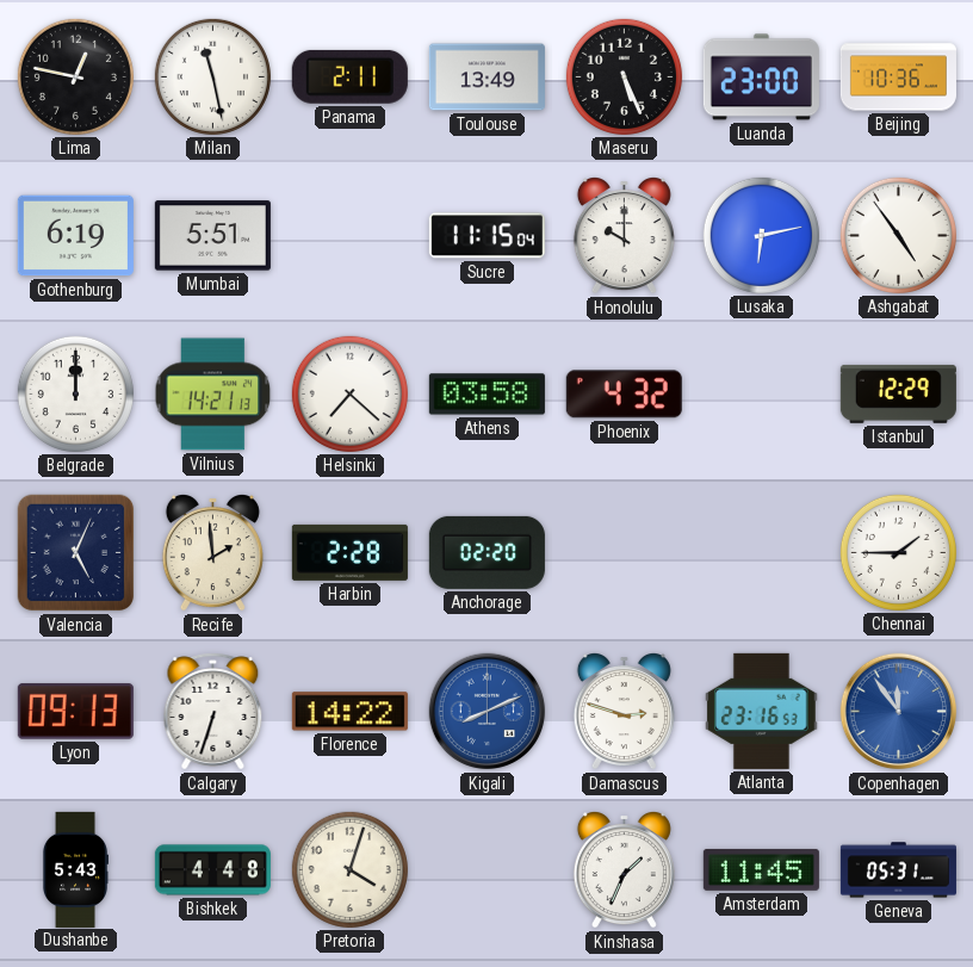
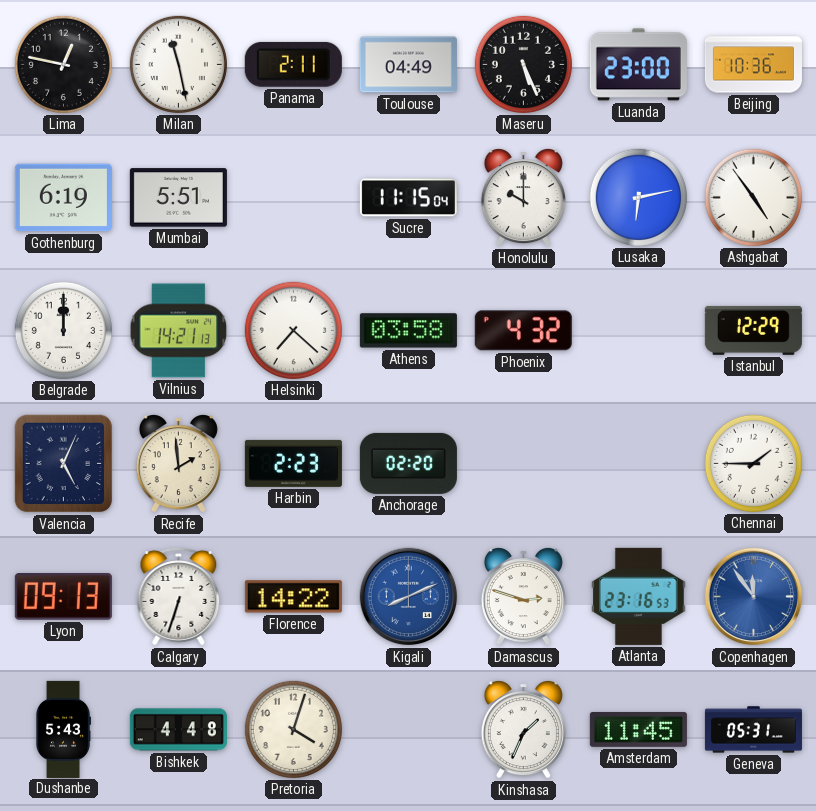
Toulouse: 13:49 -> 04:49
Harbin: 2:28 -> 2:23
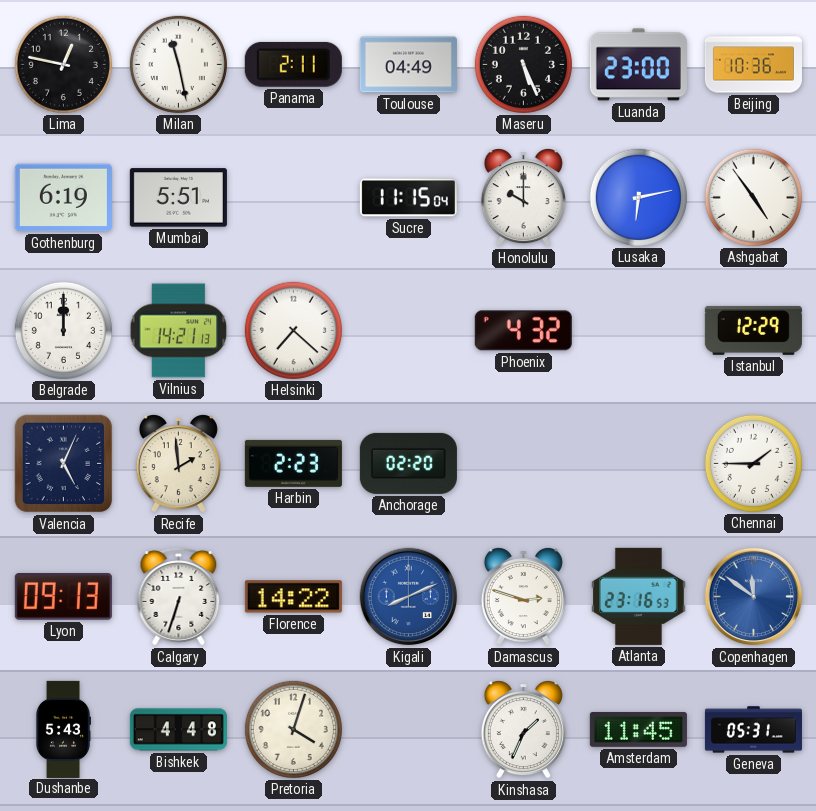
Athens: 03:58 -> none
Copenhagen: 11:54 -> 11:51
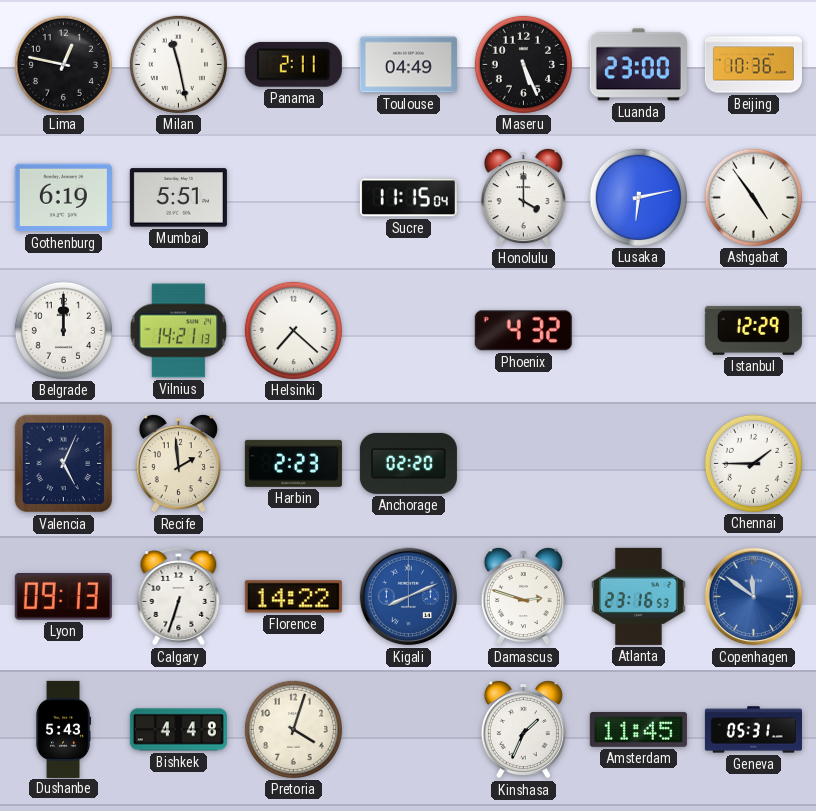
Honolulu: 10:00 -> 4:00
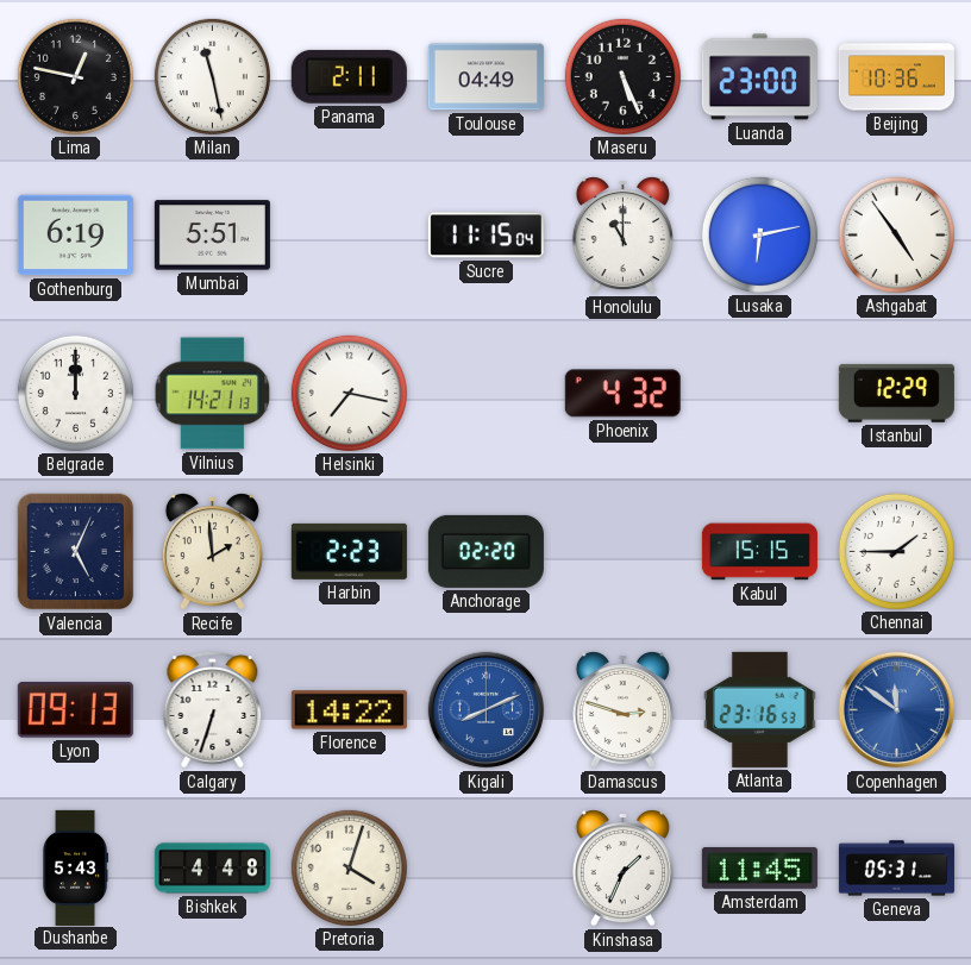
Honolulu: 4:00 -> 11:00
Helsinki: 7:22 -> 7:17
Kabul: none -> 15:15
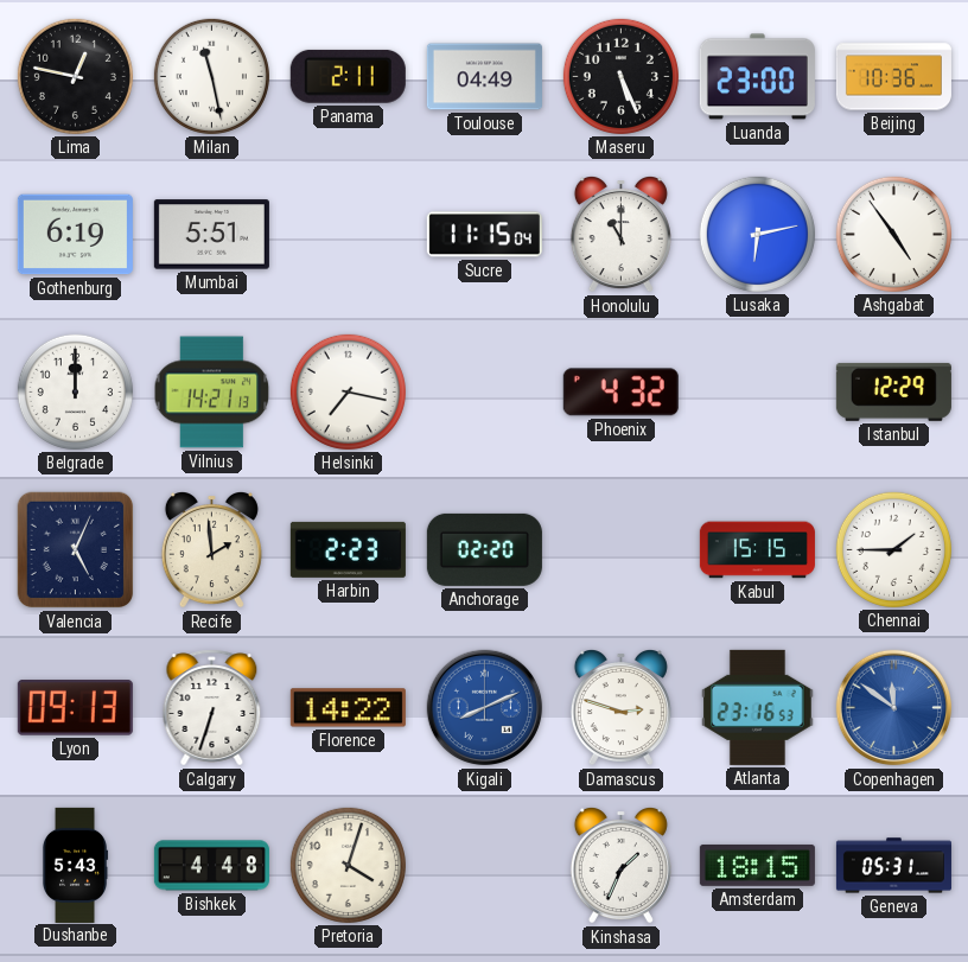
Amsterdam: 11:45 -> 18:15
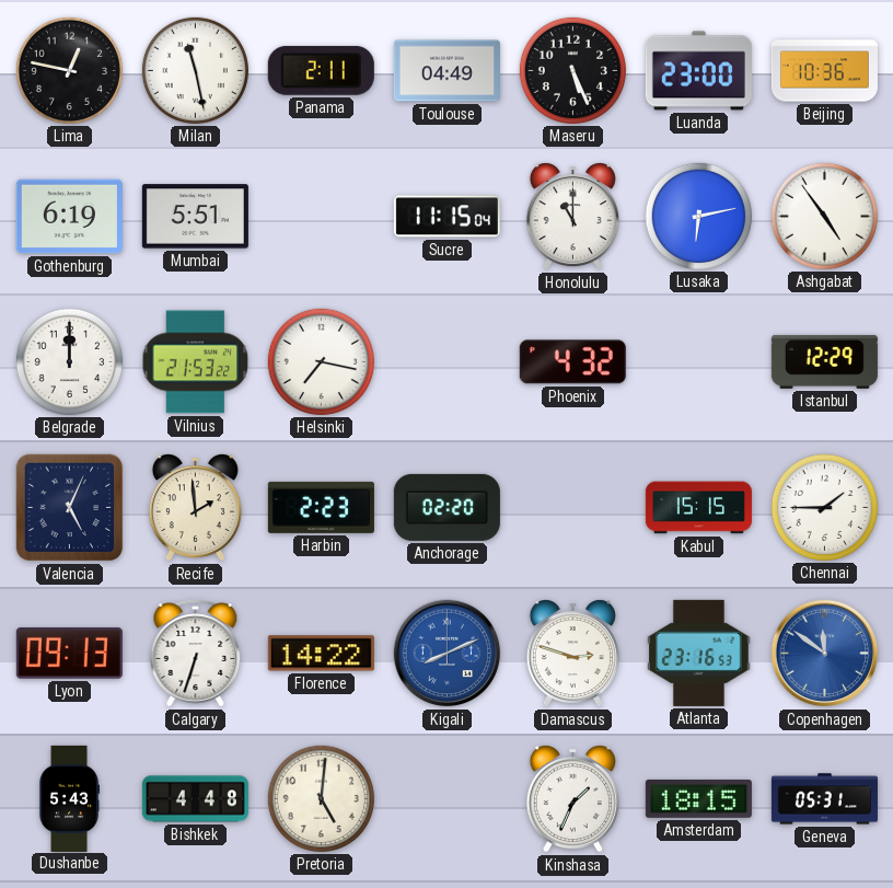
Vilnius: 14:21 -> 21:53
Pretoria: 4:03 -> 5:01
